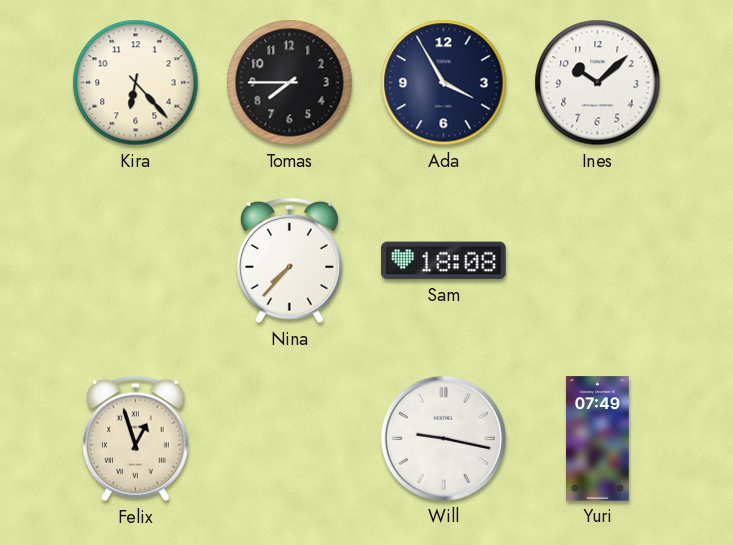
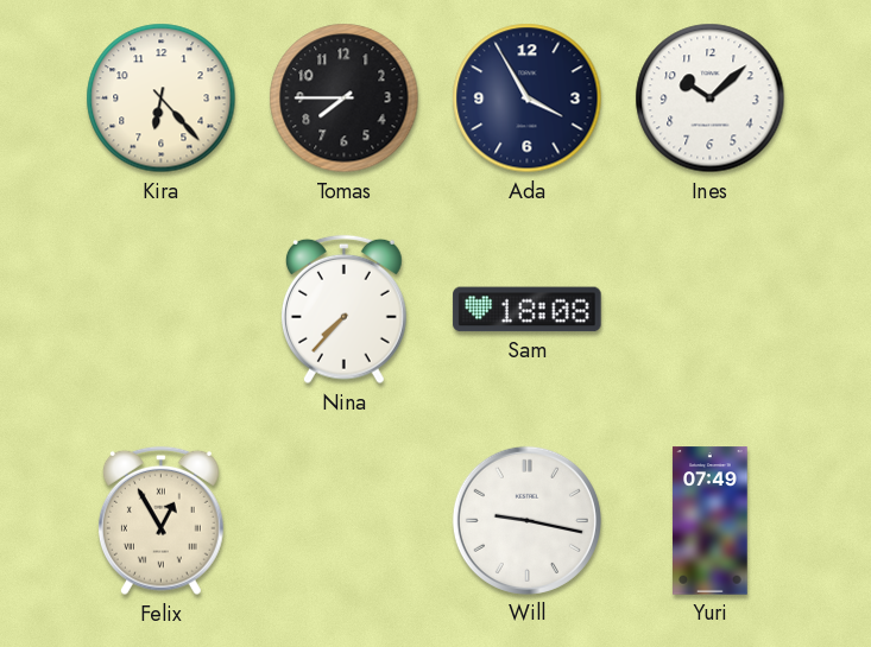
Felix: 12:57 -> 12:55
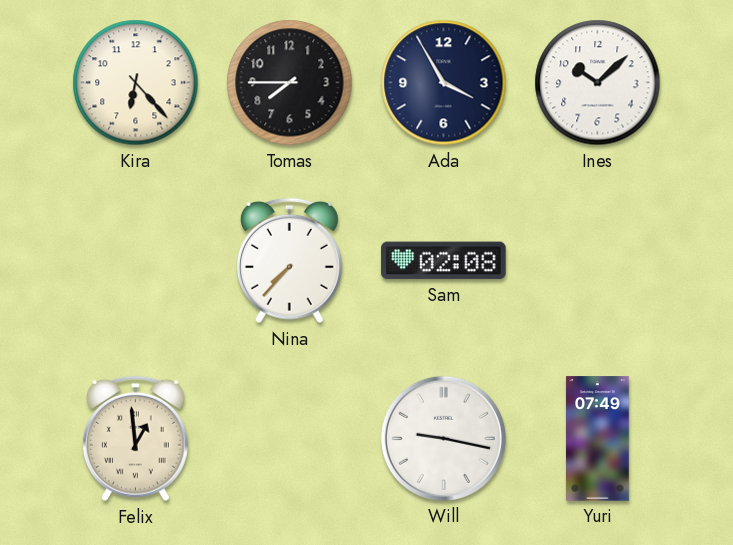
Sam: 18:08 -> 02:08
Felix: 12:55 -> 12:59
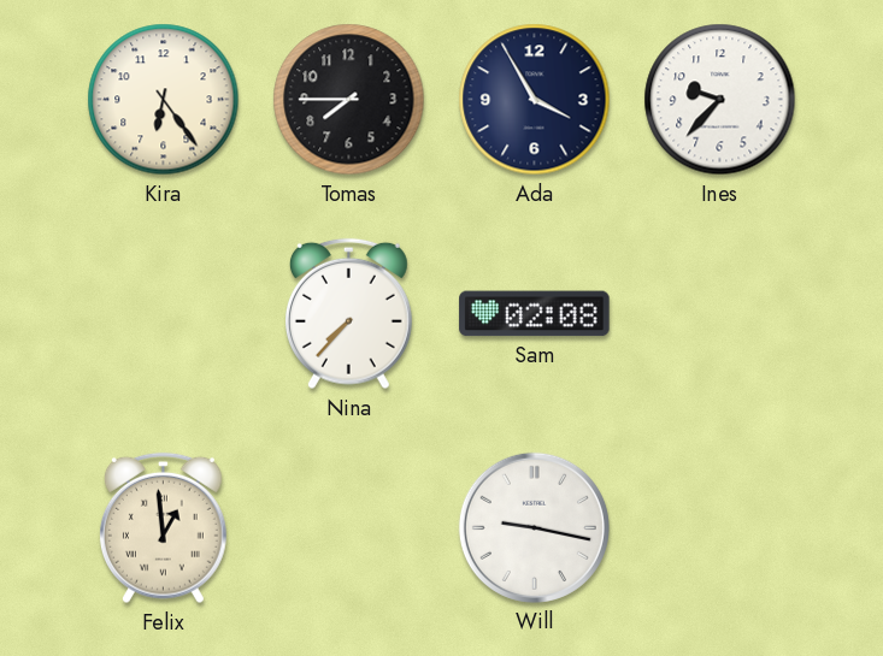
Kira: 6:23 -> 6:24
Ines: 10:08 -> 9:37
Yuri: 07:49 -> none
